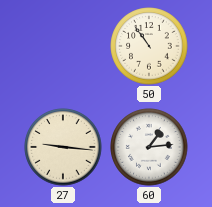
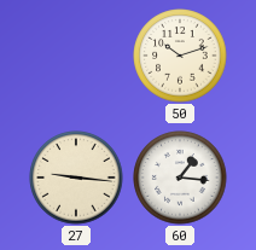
50: 10:54 -> 10:12
60: 1:14 -> 1:16
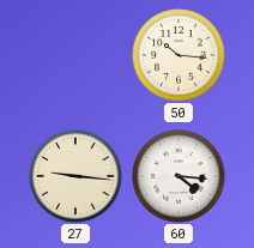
50: 10:12 -> 10:16
60: 1:16 -> 4:16
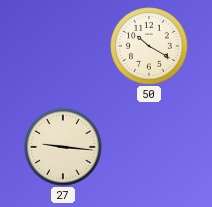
50: 10:16 -> 10:20
60: 4:16 -> none
